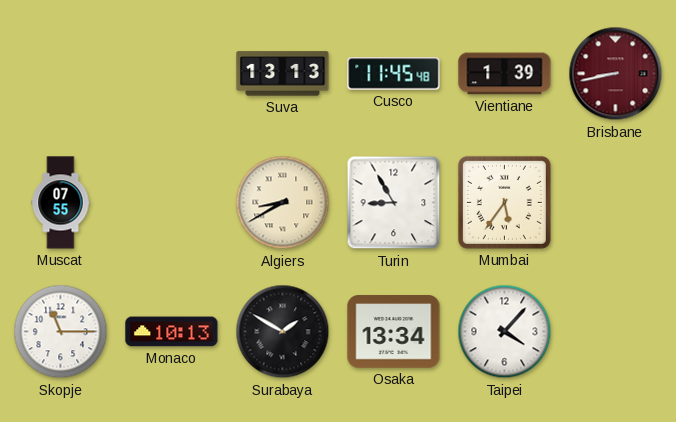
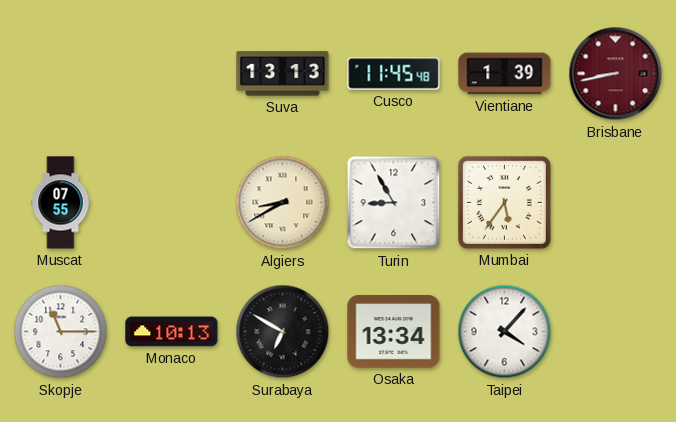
Surabaya: 1:50 -> 6:50
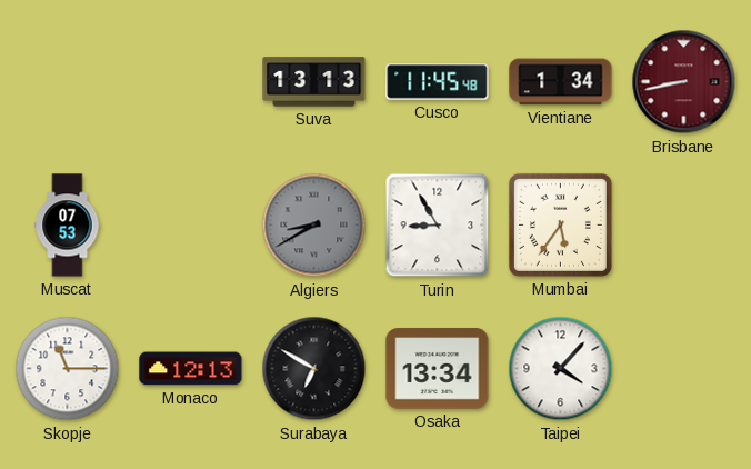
Vientiane: 1:39 -> 1:34
Muscat: 07:55 -> 07:53
Algiers dial: cream -> grey
Monaco: 10:13 -> 12:13
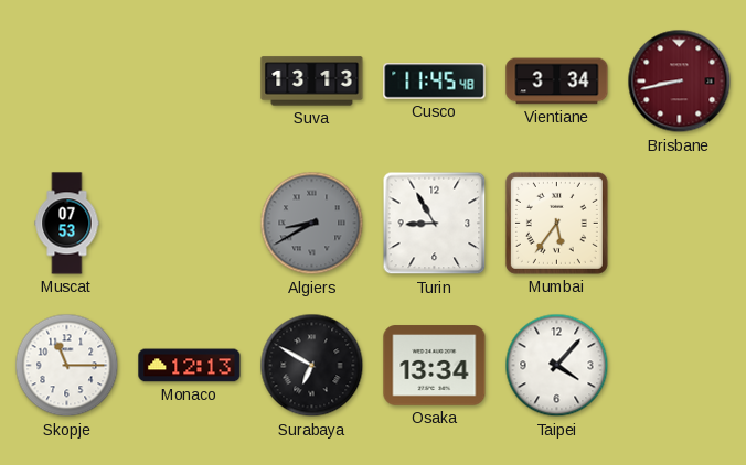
Vientiane: 1:34 -> 3:34
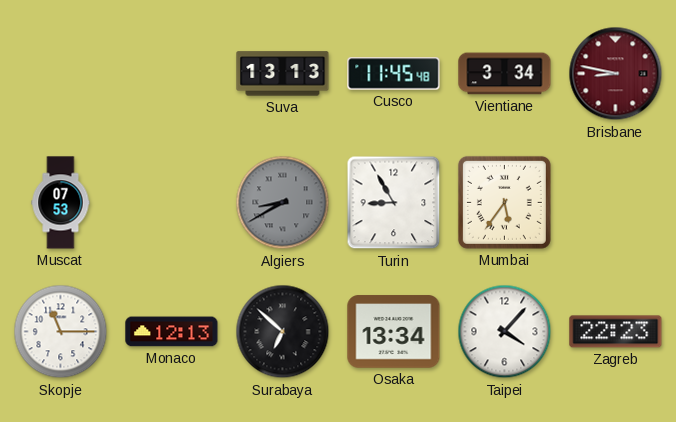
Brisbane: 8:43 -> 8:47
Surabaya: 6:50 -> 6:52
Zagreb: none -> 22:23
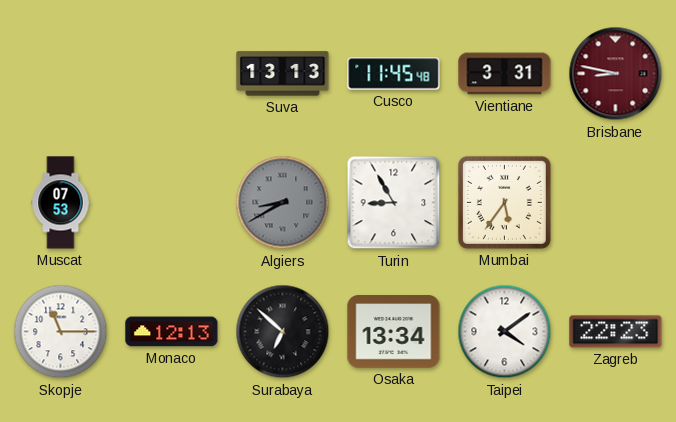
Vientiane: 3:34 -> 3:31
Taipei: 4:07 -> 4:09
